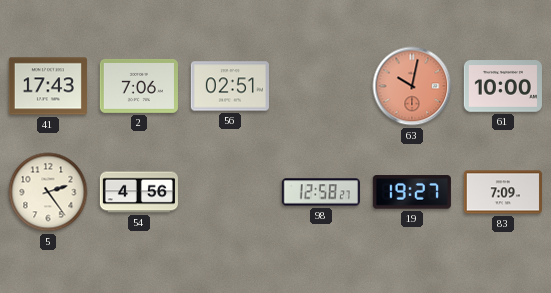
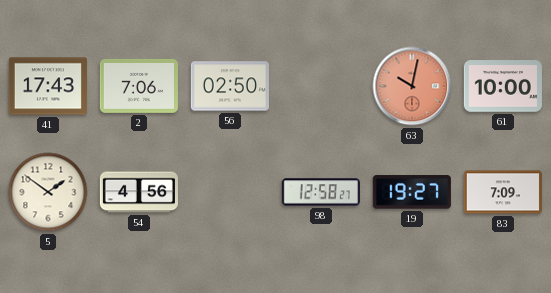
56: 02:51 -> 02:50
5: 2:24 -> 1:51
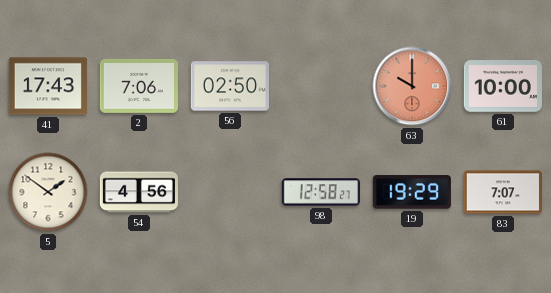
63: 10:02 -> 10:00
19: 19:27 -> 19:29
83: 7:09 -> 7:07
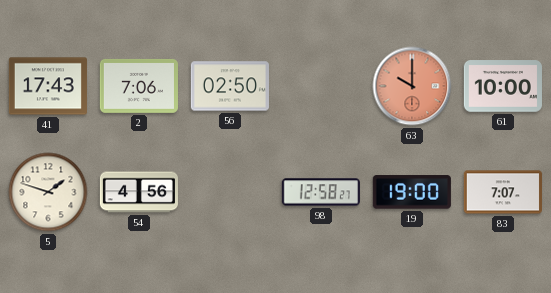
5: 1:51 -> 1:48
19: 19:29 -> 19:00
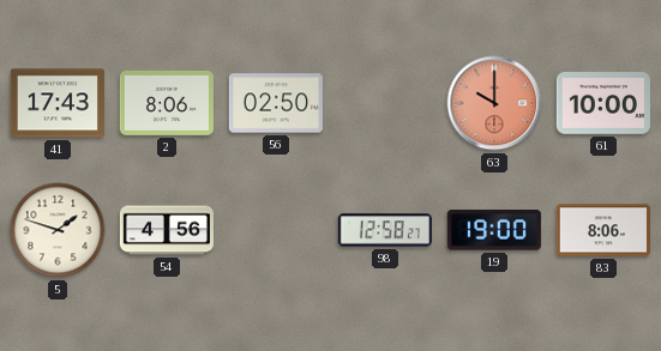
2: 7:06 -> 8:06
83: 7:07 -> 8:06
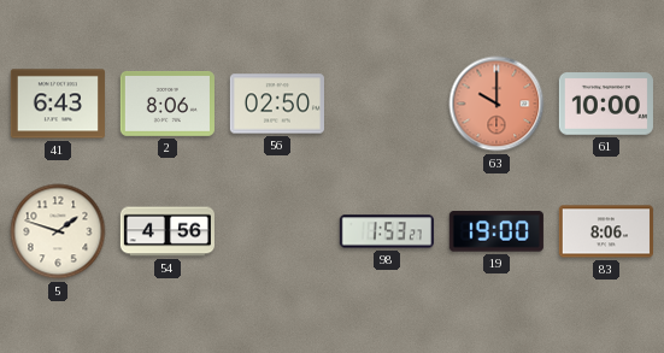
41: 17:43 -> 6:43
98: 12:58 -> 1:53
